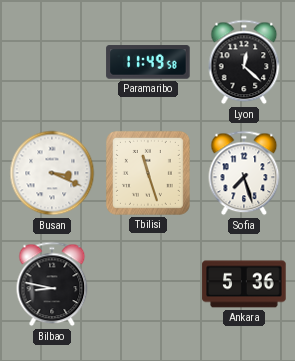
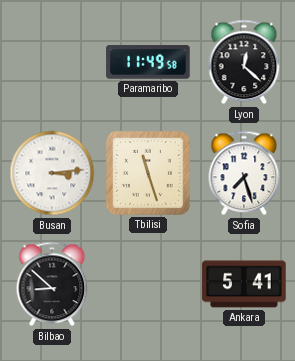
Busan: 3:19 -> 3:14
Bilbao: 8:47 -> 8:52
Ankara: 5:36 -> 5:41
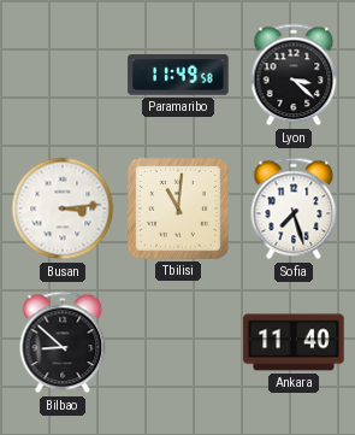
Lyon: 12:22 -> 3:22
Tbilisi: 11:27 -> 11:01
Ankara: 5:41 -> 11:40
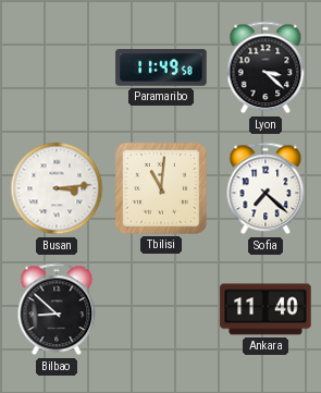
Sofia: 7:27 -> 7:22
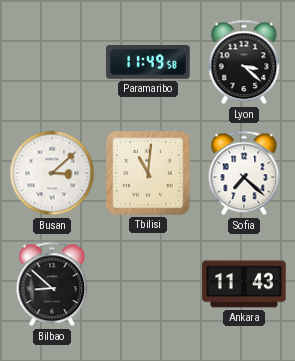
Busan: 3:14 -> 3:08
Ankara: 11:40 -> 11:43
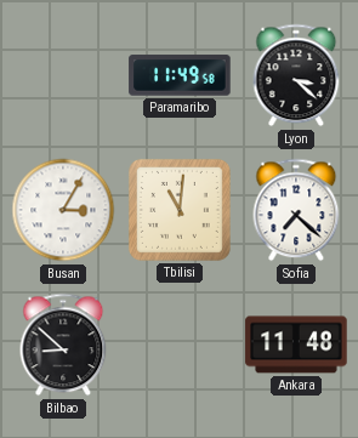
Busan: 3:08 -> 3:05
Ankara: 11:43 -> 11:48
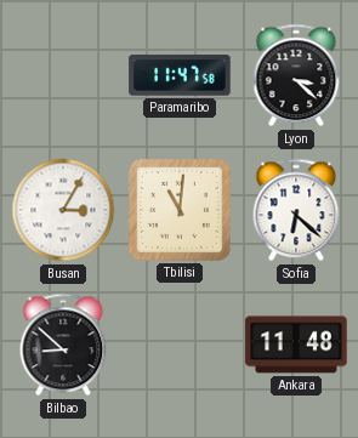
Paramaribo: 11:49 -> 11:47
Sofia: 7:22 -> 6:22
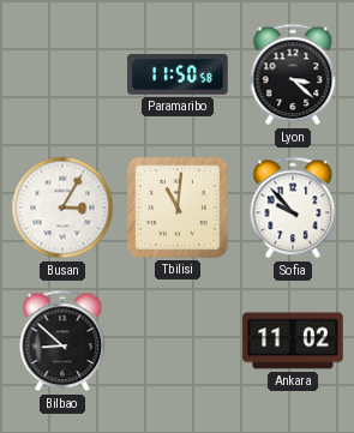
Paramaribo: 11:47 -> 11:50
Sofia: 6:22 -> 9:53
Ankara: 11:48 -> 11:02
